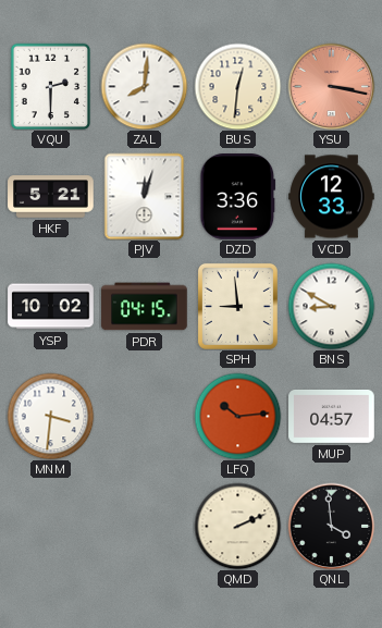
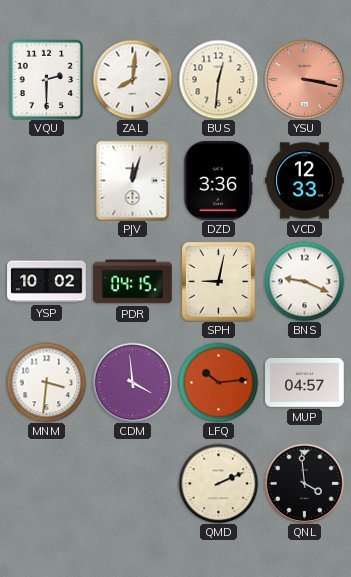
HKF: 5:21 -> none
SPH: 8:59 -> 9:02
BNS: 8:50 -> 9:19
CDM: none -> 3:59
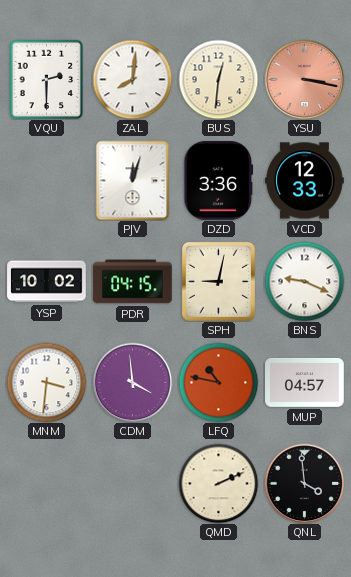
LFQ: 10:14 -> 10:47
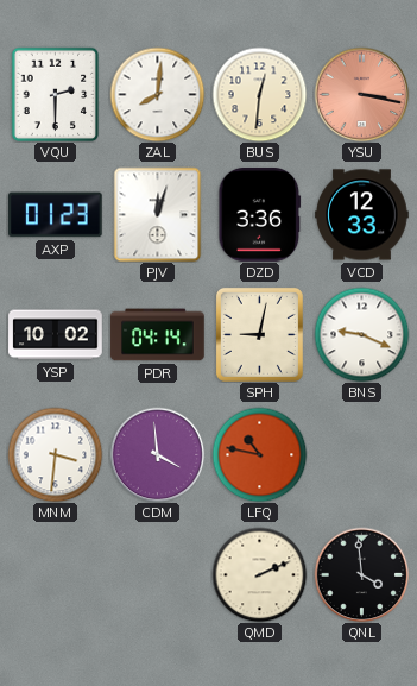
AXP: none -> 01:23
PDR: 04:15 -> 04:14
MUP: 04:57 -> none
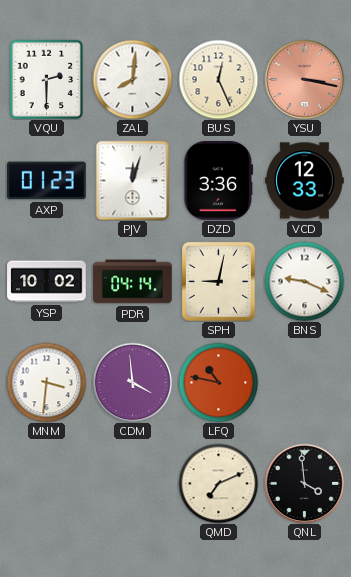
BUS: 12:31 -> 12:26
QMD: 2:11 -> 7:11
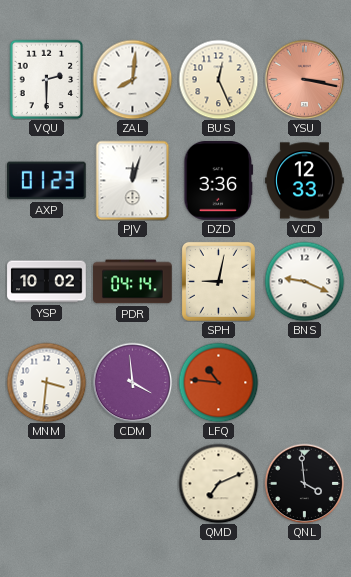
LFQ: 10:47 -> 10:46
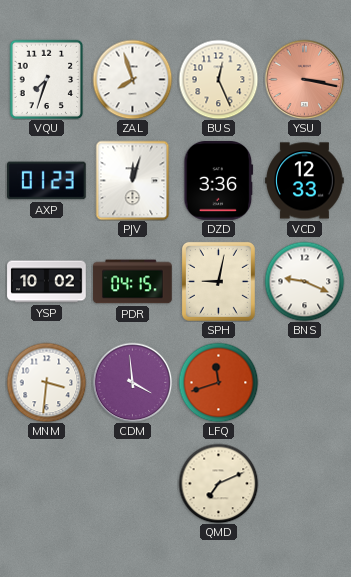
VQU: 2:30 -> 7:33
ZAL: 8:01 -> 7:57
PDR: 04:14 -> 04:15
LFQ: 10:46 -> 11:42
QNL: 3:59 -> none
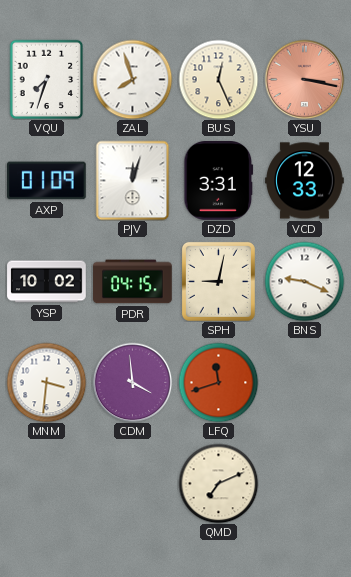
AXP: 01:23 -> 01:09
DZD: 3:36 -> 3:31
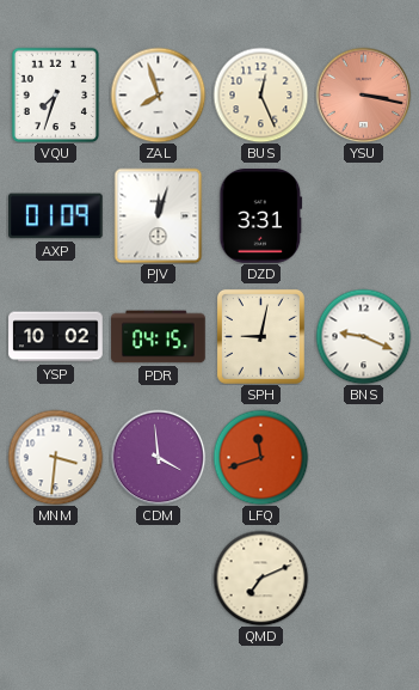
VCD: 12:33 -> none
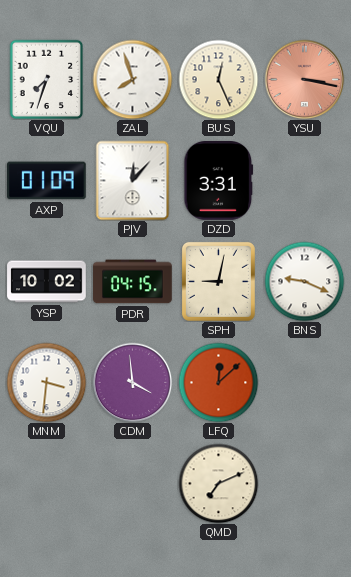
PJV: 12:03 -> 12:07
LFQ: 11:42 -> 12:08
